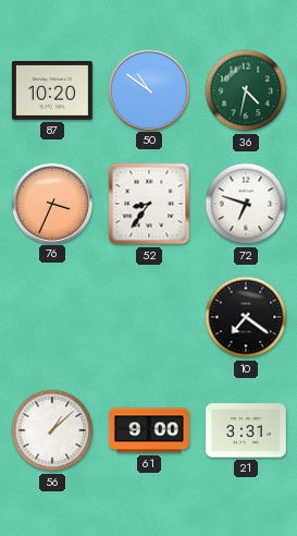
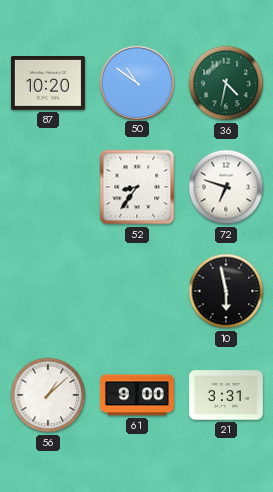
76: 3:34 -> none
10: 7:21 -> 5:58
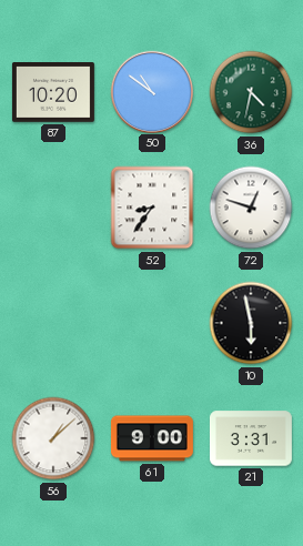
72: 6:48 -> 12:48
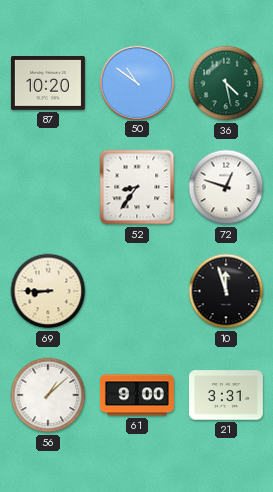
36: 4:32 -> 4:28
69: none -> 8:45
10: 5:58 -> 11:57
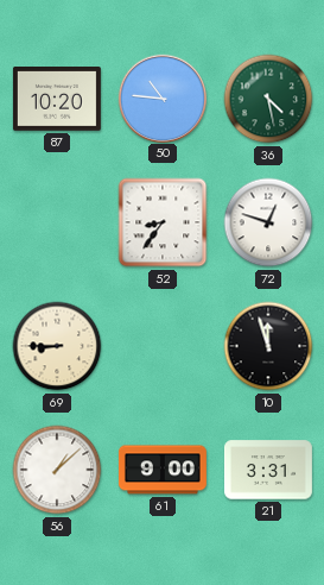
50: 10:51 -> 10:46
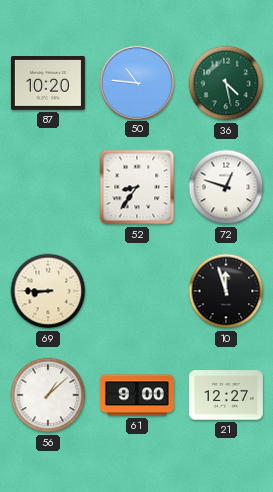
21: 3:31 -> 12:27
